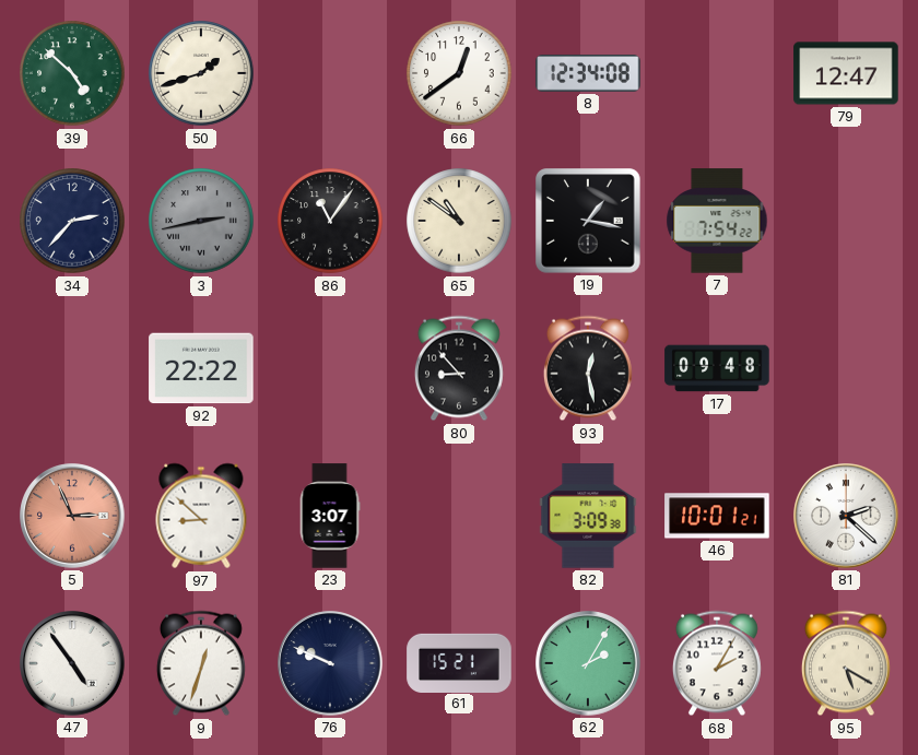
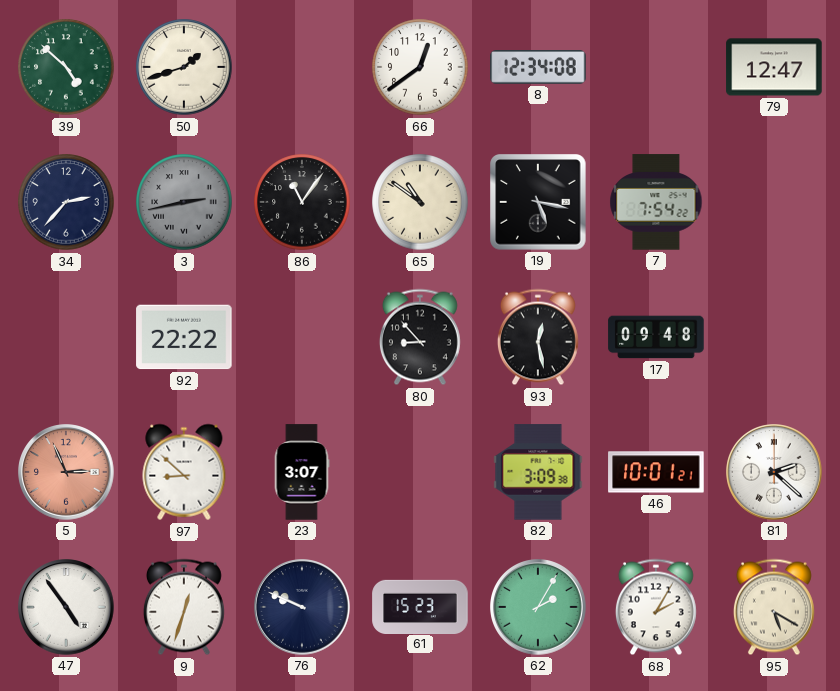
19: 1:17 -> 5:17
61: 15:21 -> 15:23
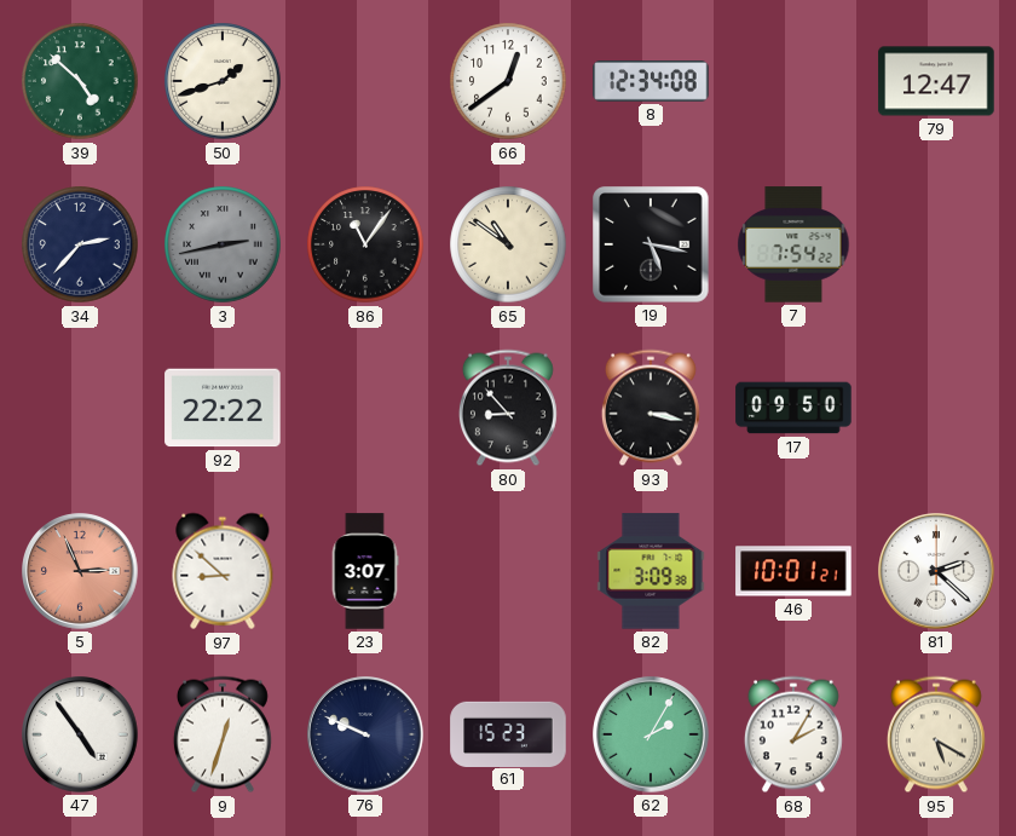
93: 12:28 -> 3:17
17: 09:48 -> 09:50
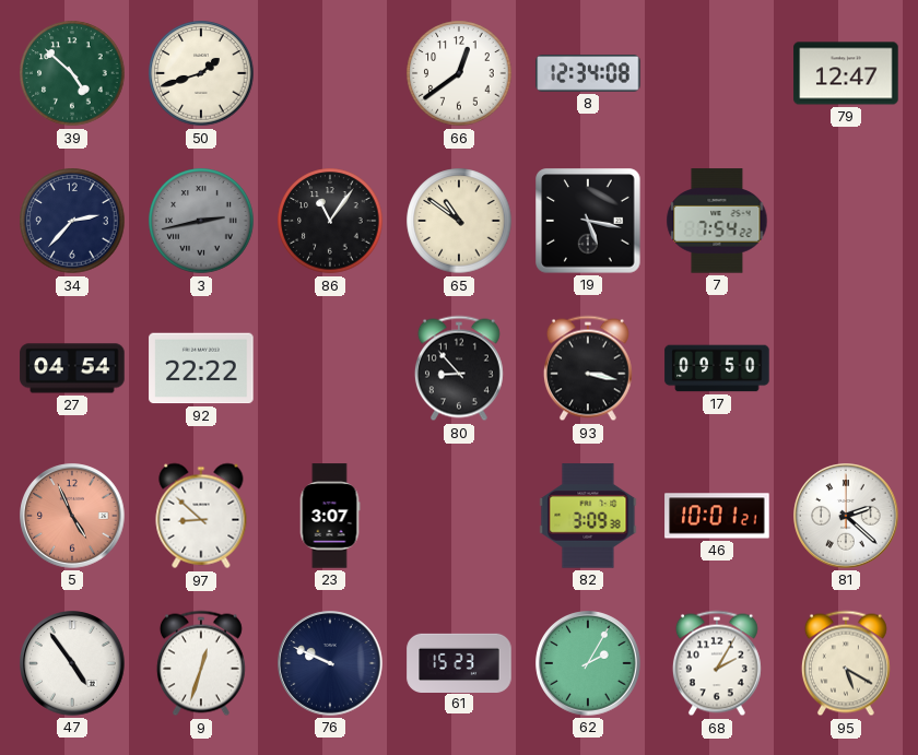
27: none -> 04:54
5: 2:56 -> 4:56
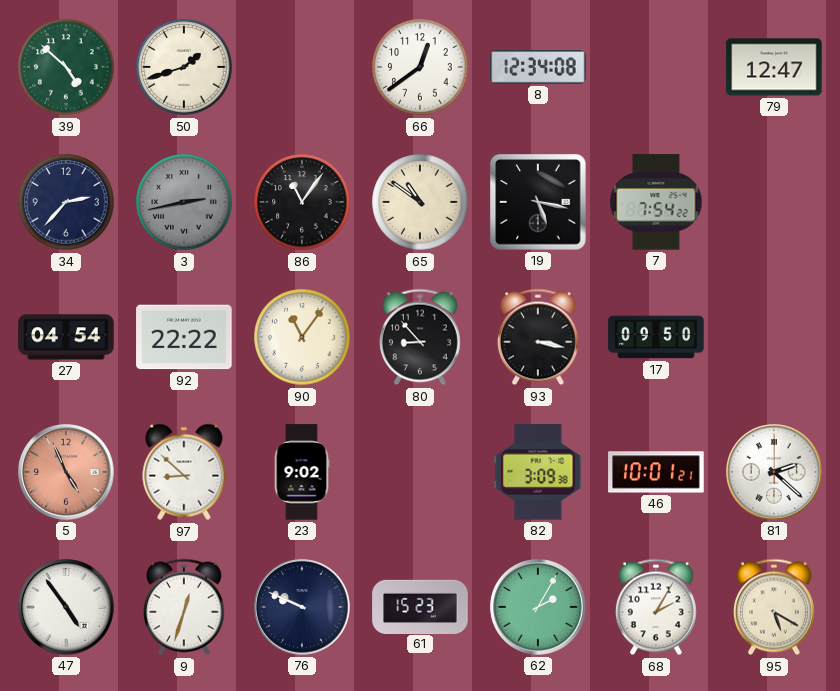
90: none -> 11:06
23: 3:07 -> 9:02
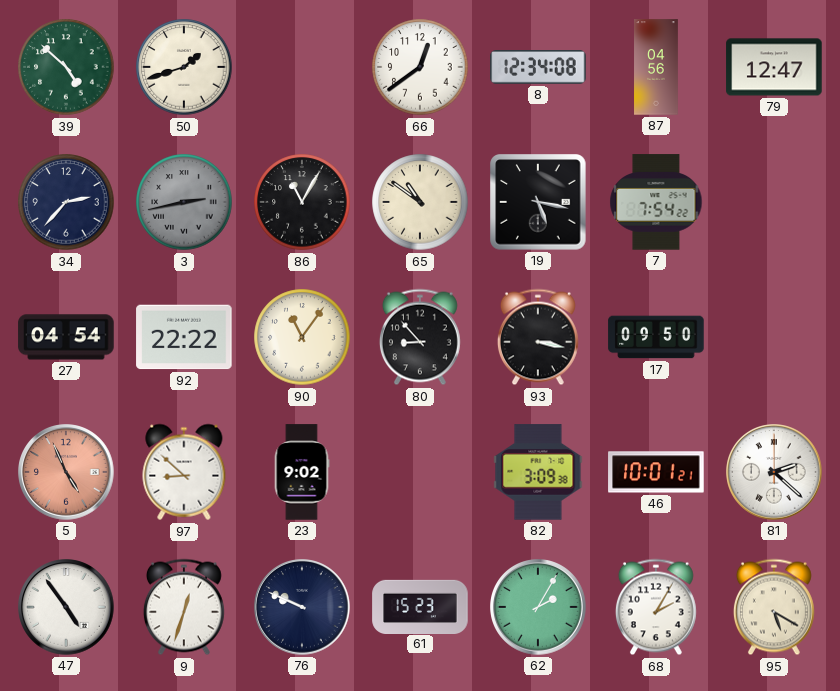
87: none -> 04:56
86: 11:06 -> 11:05
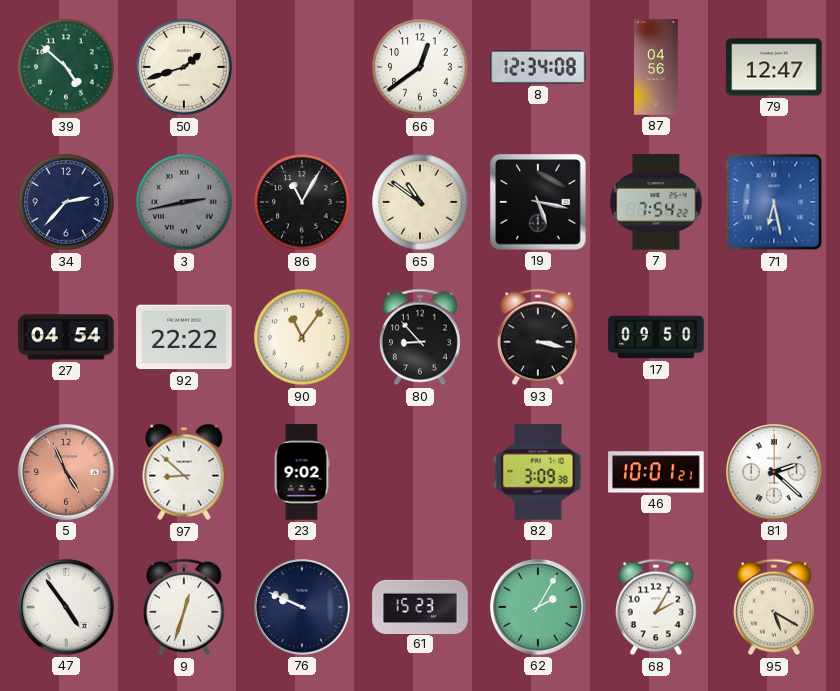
71: none -> 6:28
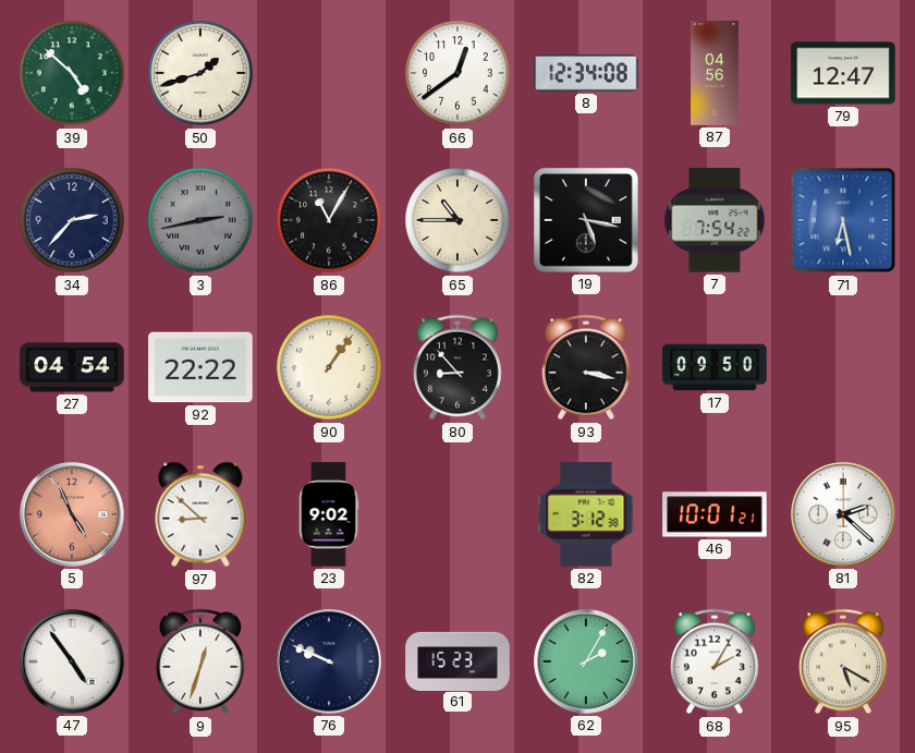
65: 10:51 -> 10:45
90: 11:06 -> 1:06
82: 3:09 -> 3:12
